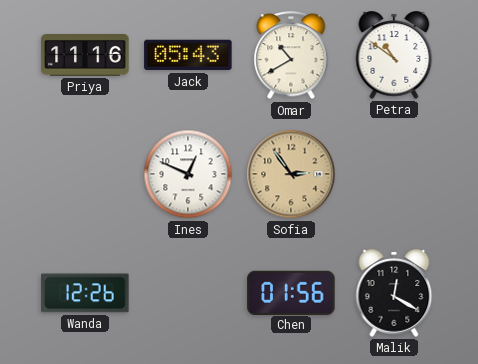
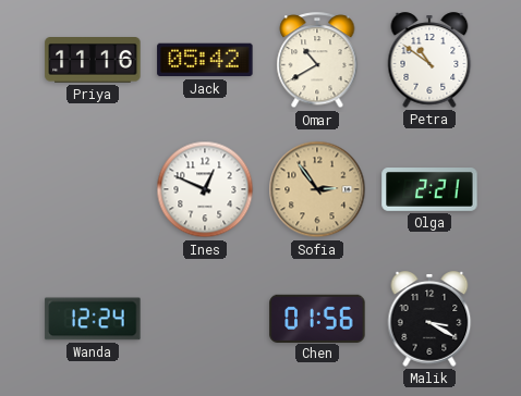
Jack: 05:43 -> 05:42
Olga: none -> 2:21
Wanda: 12:26 -> 12:24
Malik: 12:20 -> 3:20
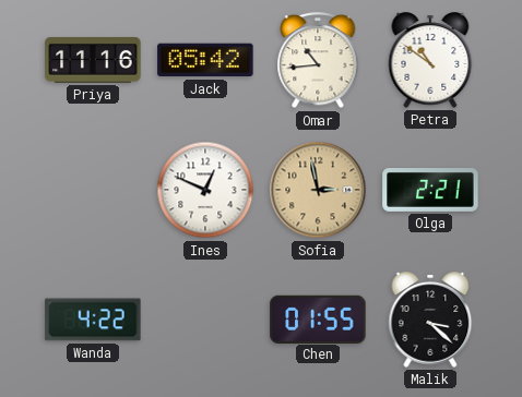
Omar: 10:40 -> 10:44
Sofia: 2:54 -> 2:58
Wanda: 12:24 -> 4:22
Chen: 01:56 -> 01:55
Malik: 3:20 -> 3:22
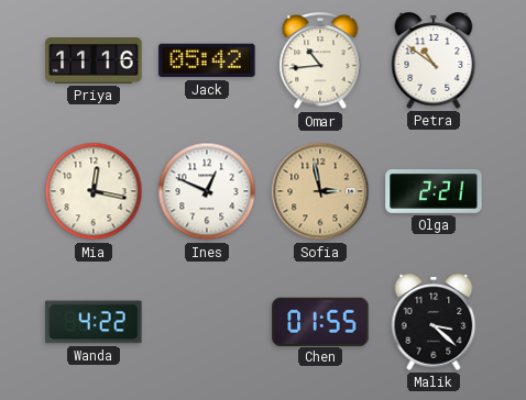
Mia: none -> 12:17
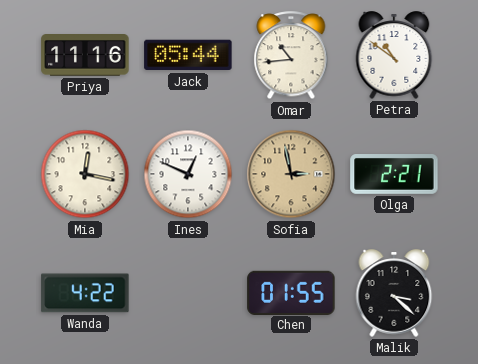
Jack: 05:42 -> 05:44
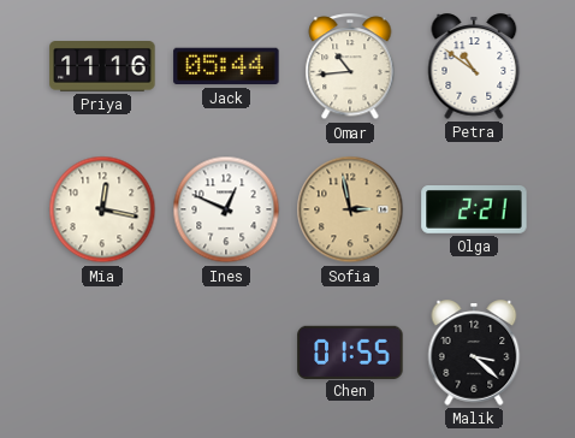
Wanda: 4:22 -> none
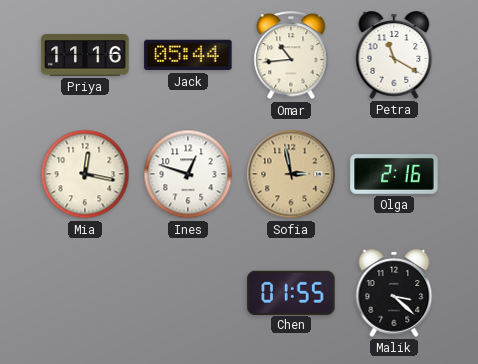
Petra: 10:51 -> 11:20
Ines: 12:49 -> 12:48
Olga: 2:21 -> 2:16
